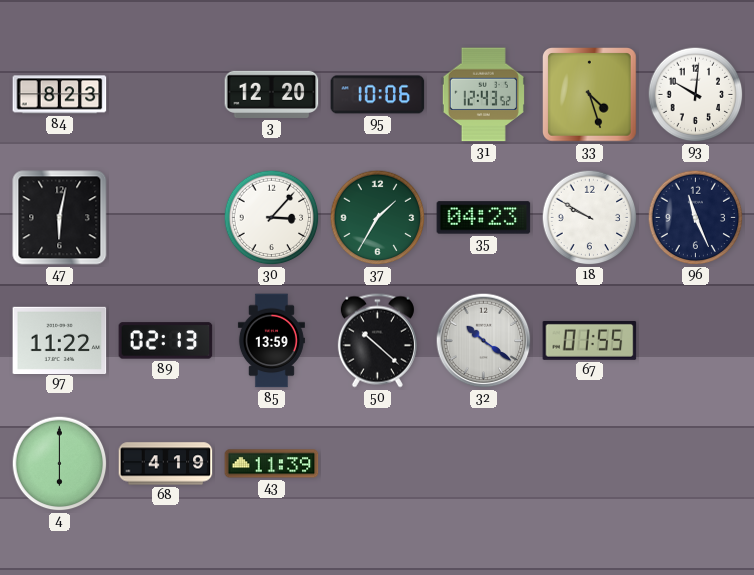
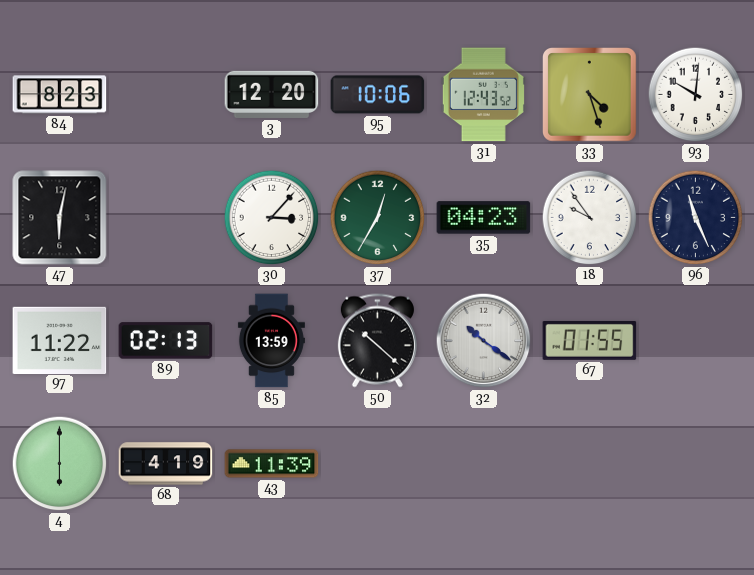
37: 1:35 -> 12:35
18: 9:50 -> 9:54
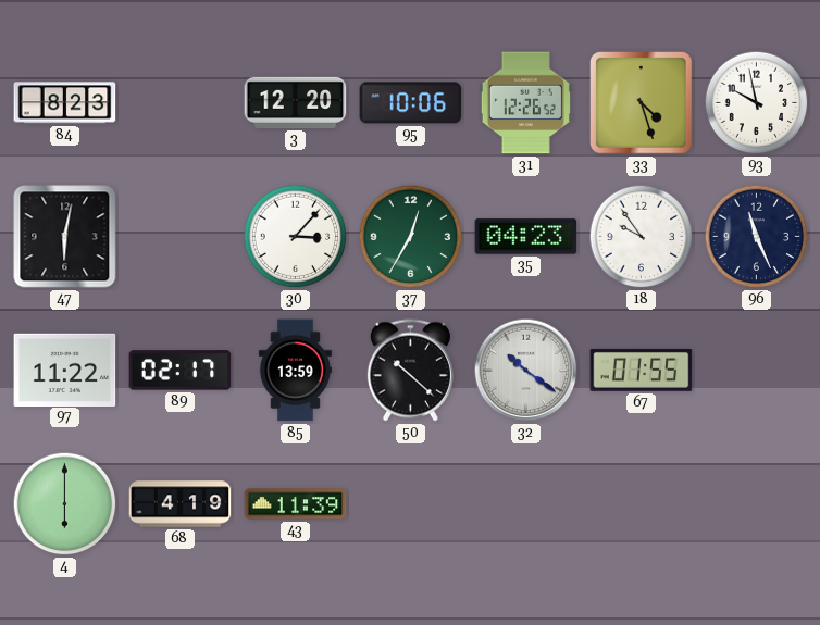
31: 12:43 -> 12:26
93: 10:01 -> 9:58
89: 02:13 -> 02:17
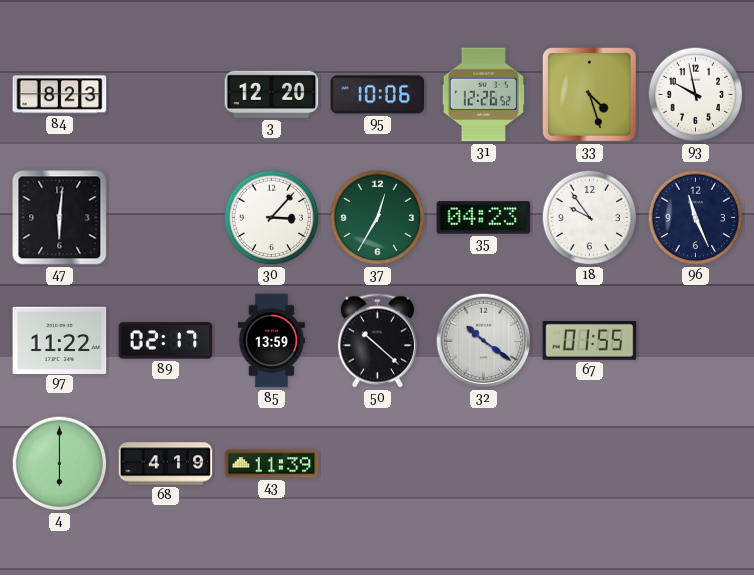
47: 6:02 -> 6:01
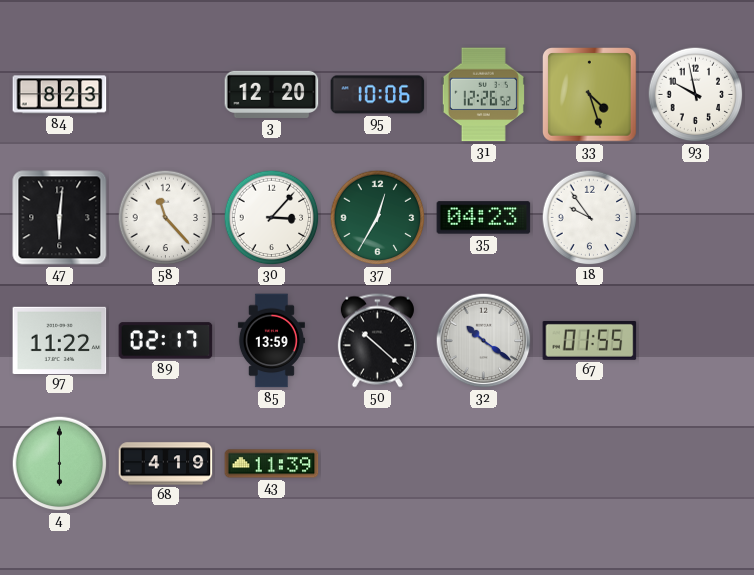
58: none -> 11:23
96: 11:26 -> none
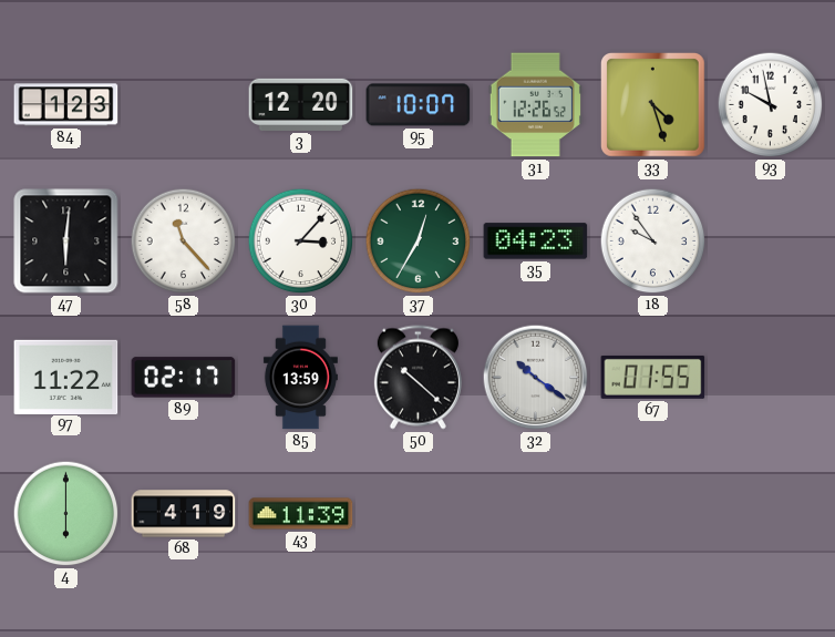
84: 8:23 -> 1:23
95: 10:06 -> 10:07
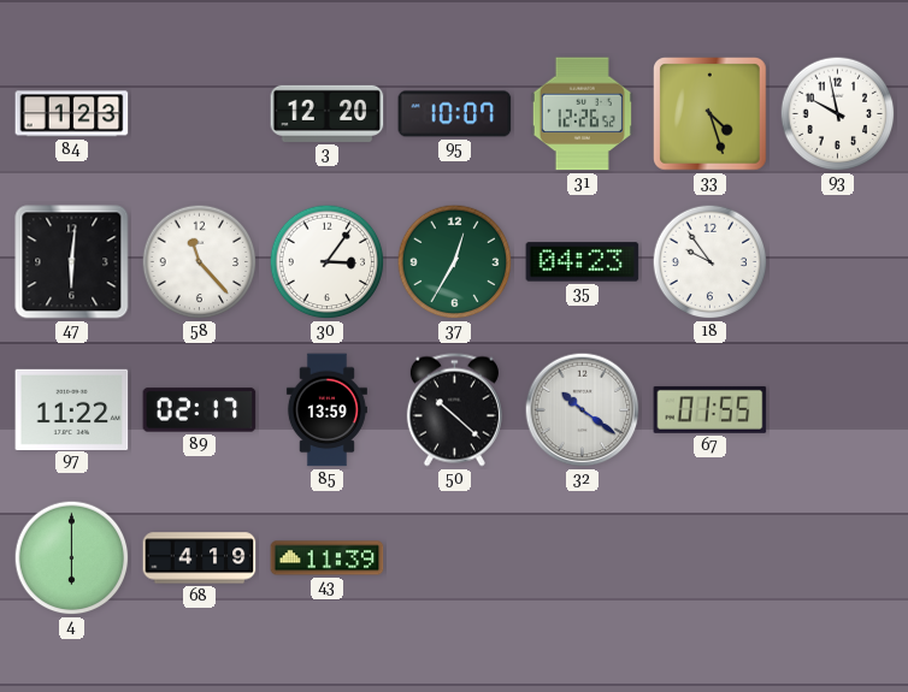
30: 3:07 -> 3:06
